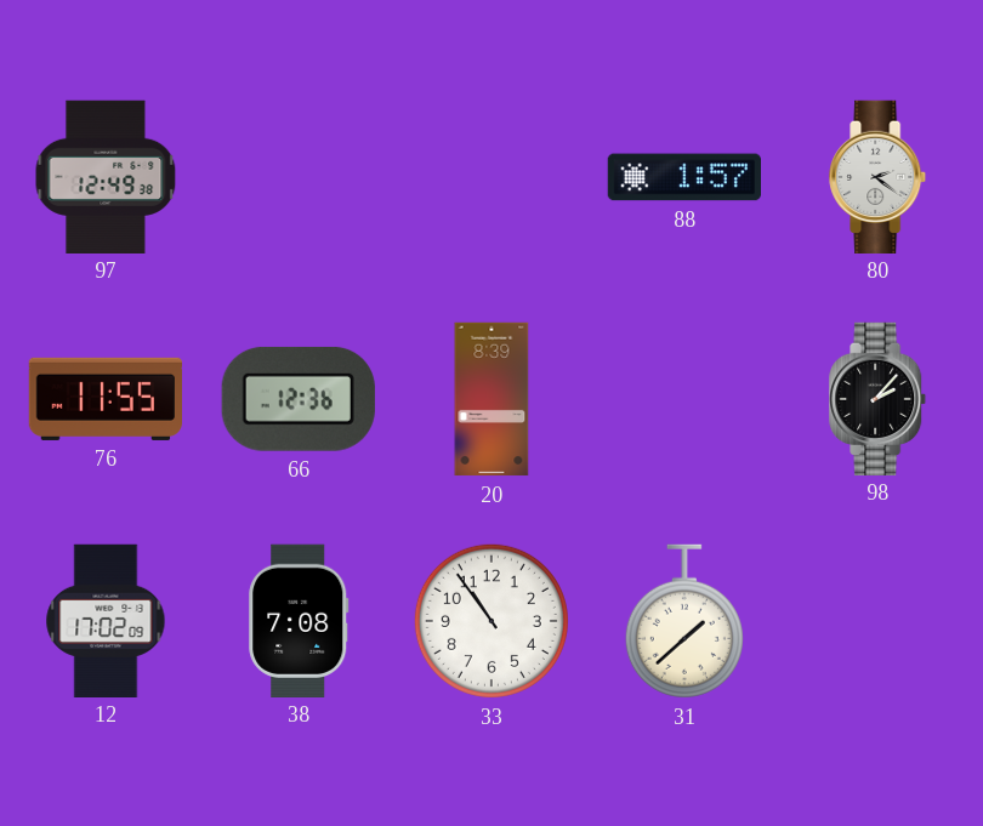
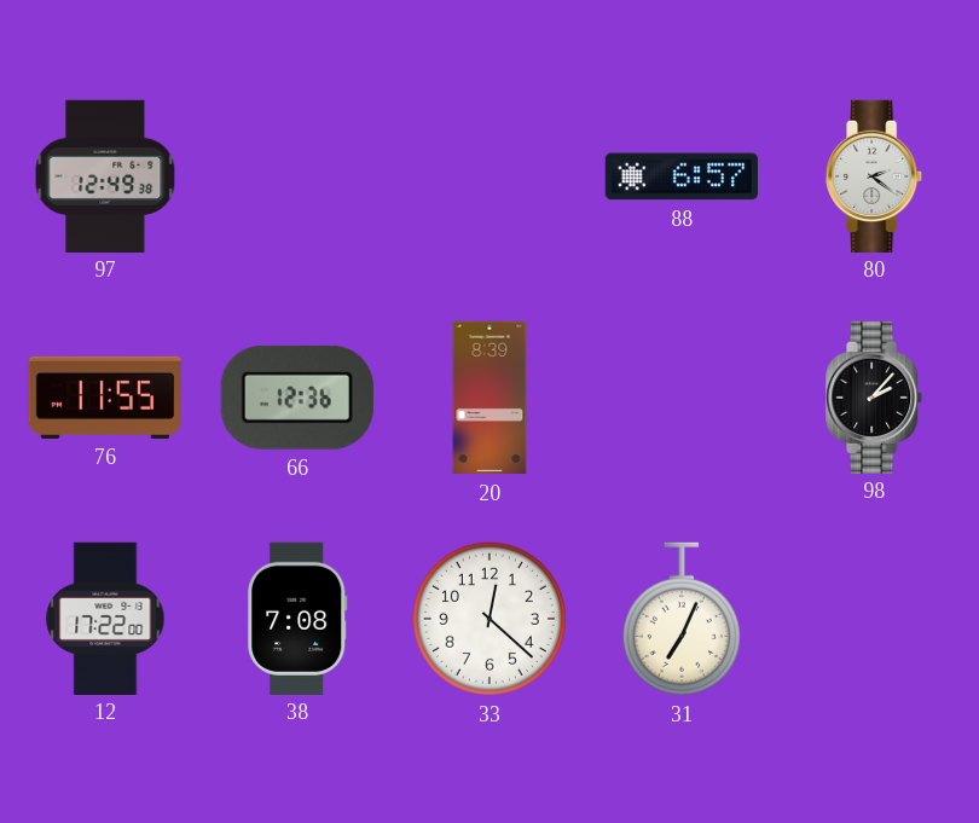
88: 1:57 -> 6:57
12: 17:02 -> 17:22
33: 10:54 -> 12:22
31: 1:38 -> 7:04
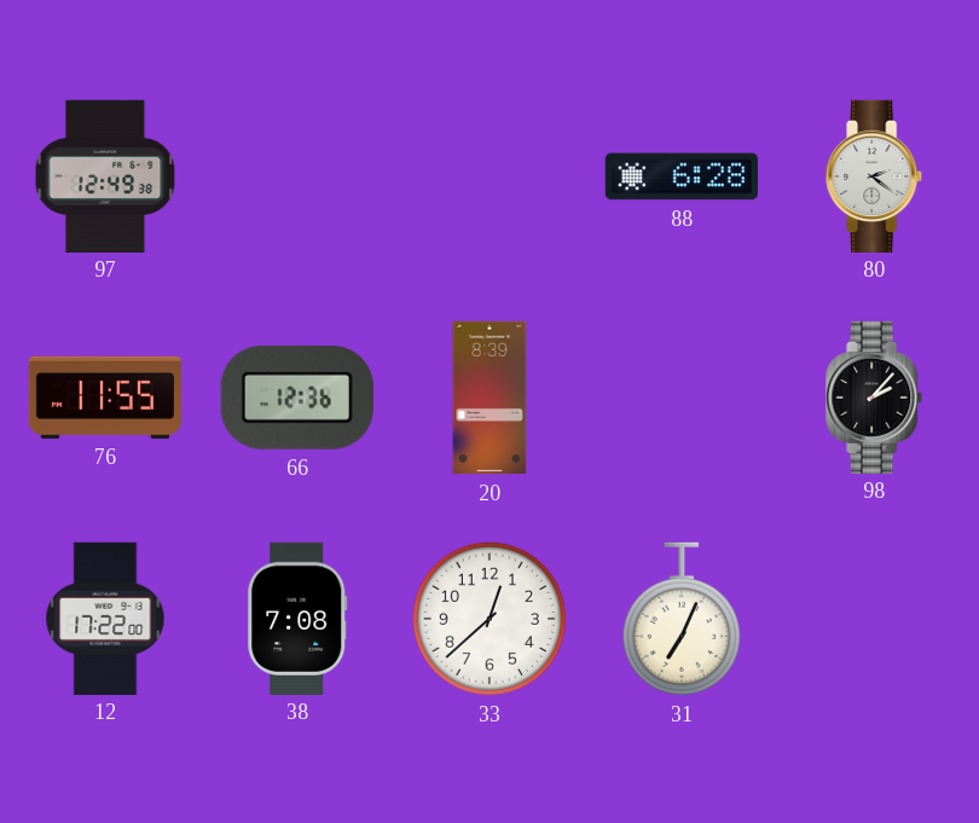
88: 6:57 -> 6:28
33: 12:22 -> 12:38
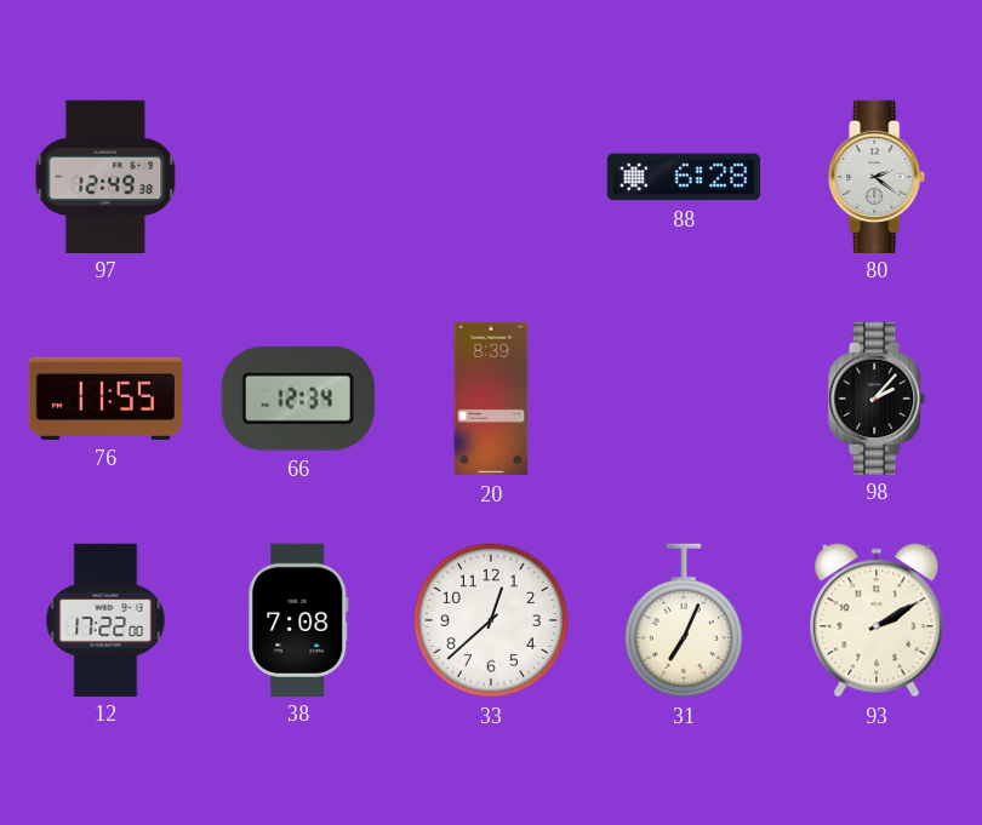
66: 12:36 -> 12:34
93: none -> 2:10
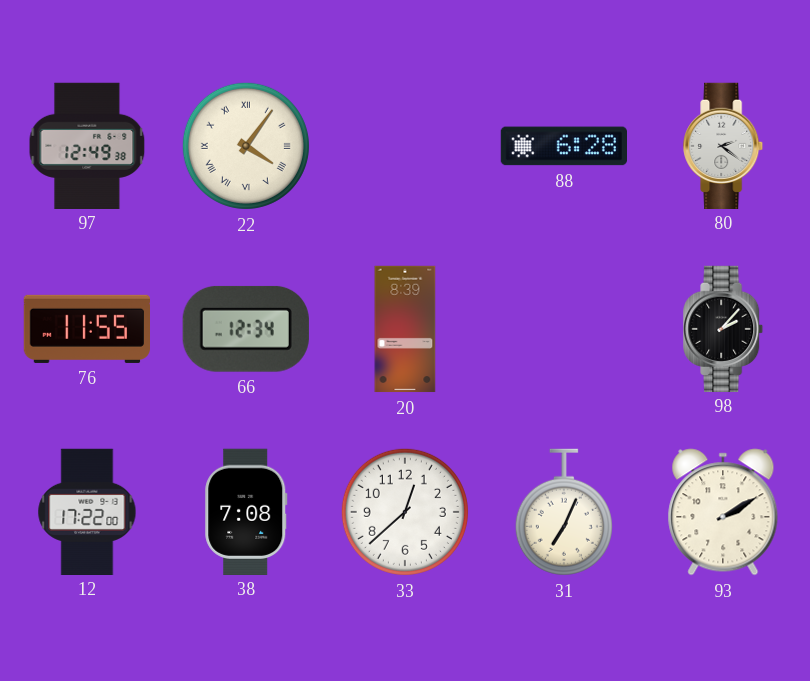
22: none -> 4:06
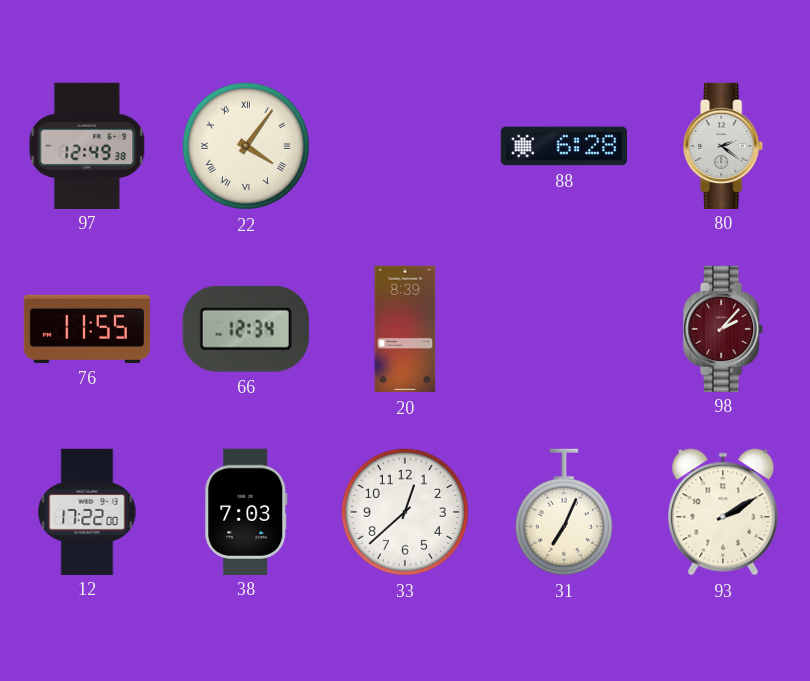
98 dial: black -> burgundy
38: 7:08 -> 7:03
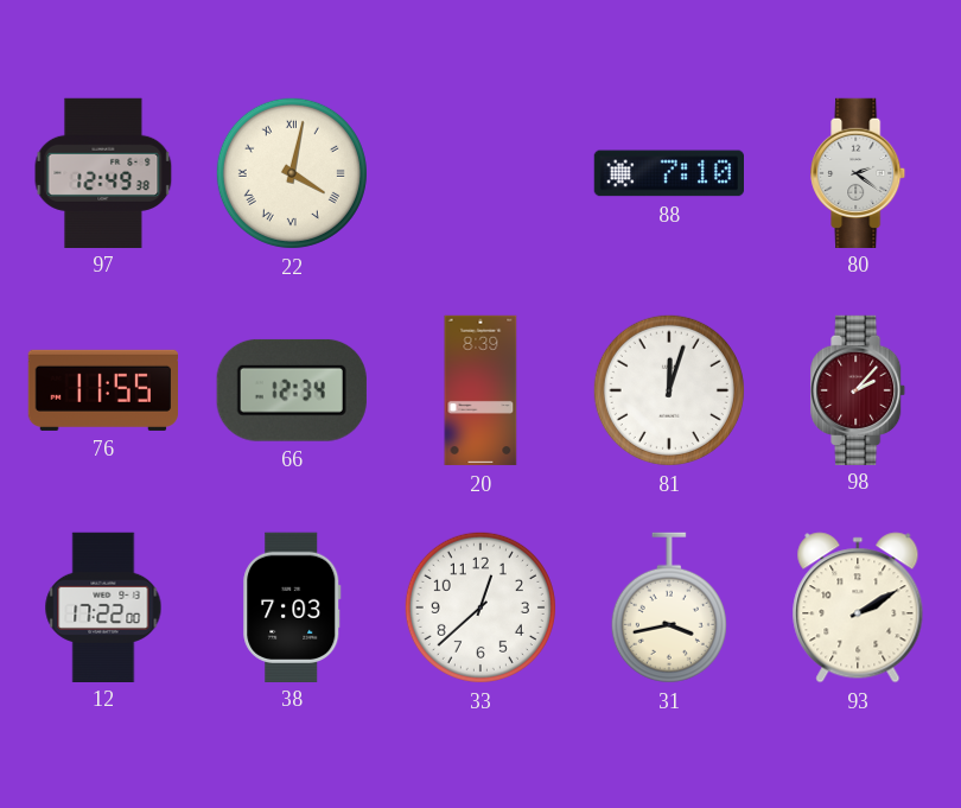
22: 4:06 -> 4:02
88: 6:28 -> 7:10
81: none -> 12:03
31: 7:04 -> 3:43
